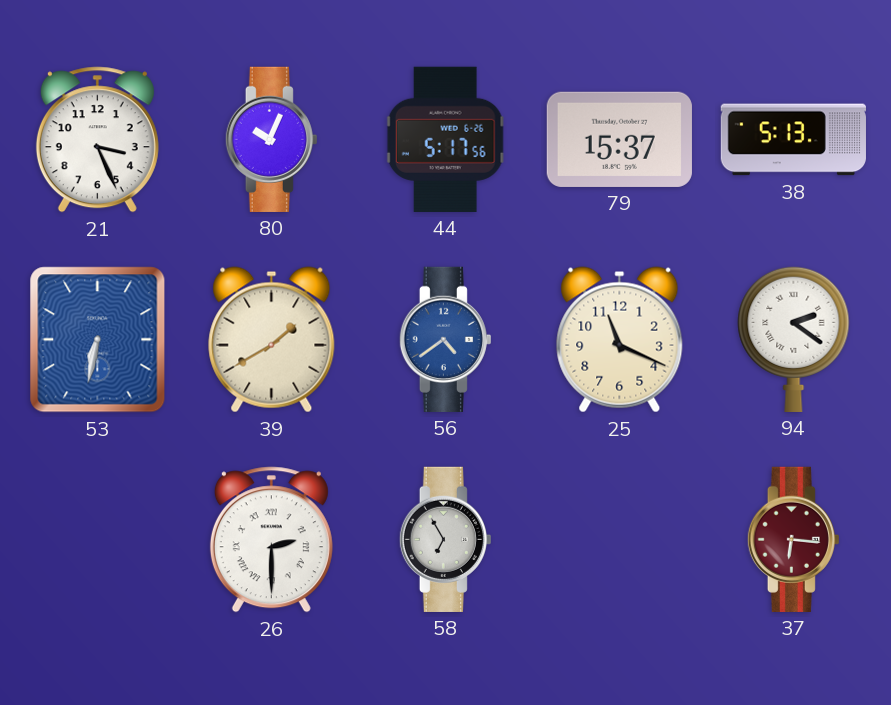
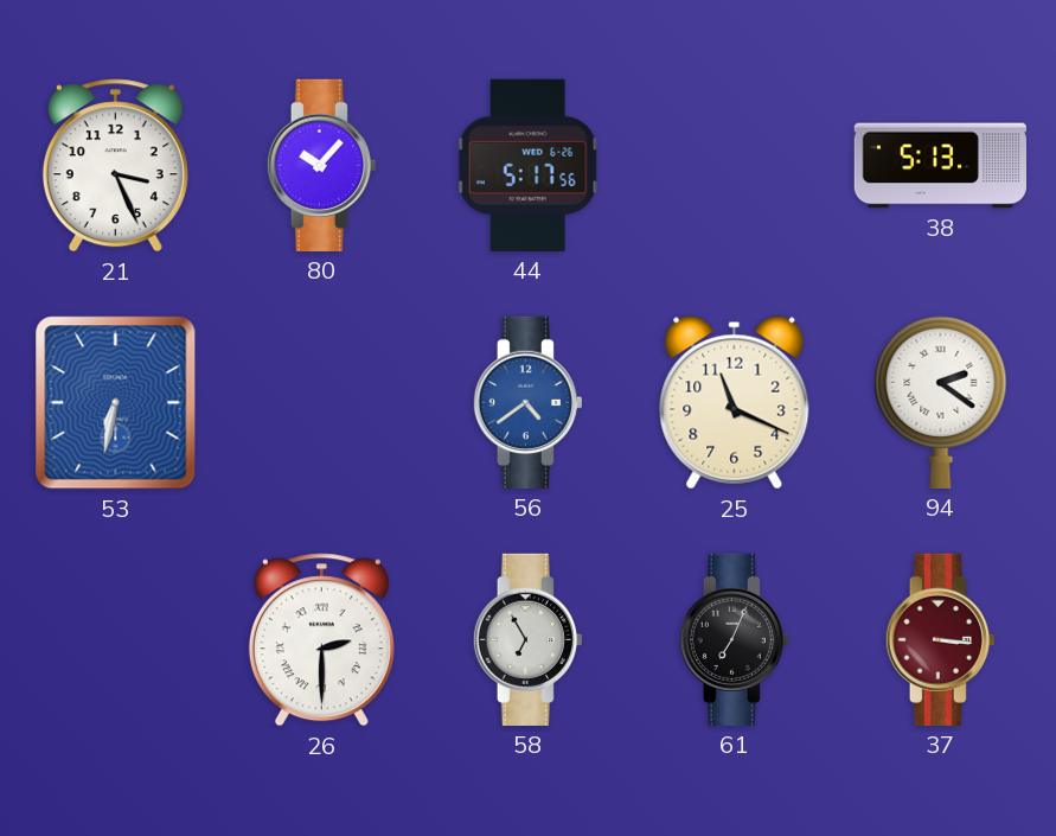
80: 10:04 -> 10:07
79: 15:37 -> none
39: 1:40 -> none
61: none -> 7:04
37: 6:16 -> 3:16
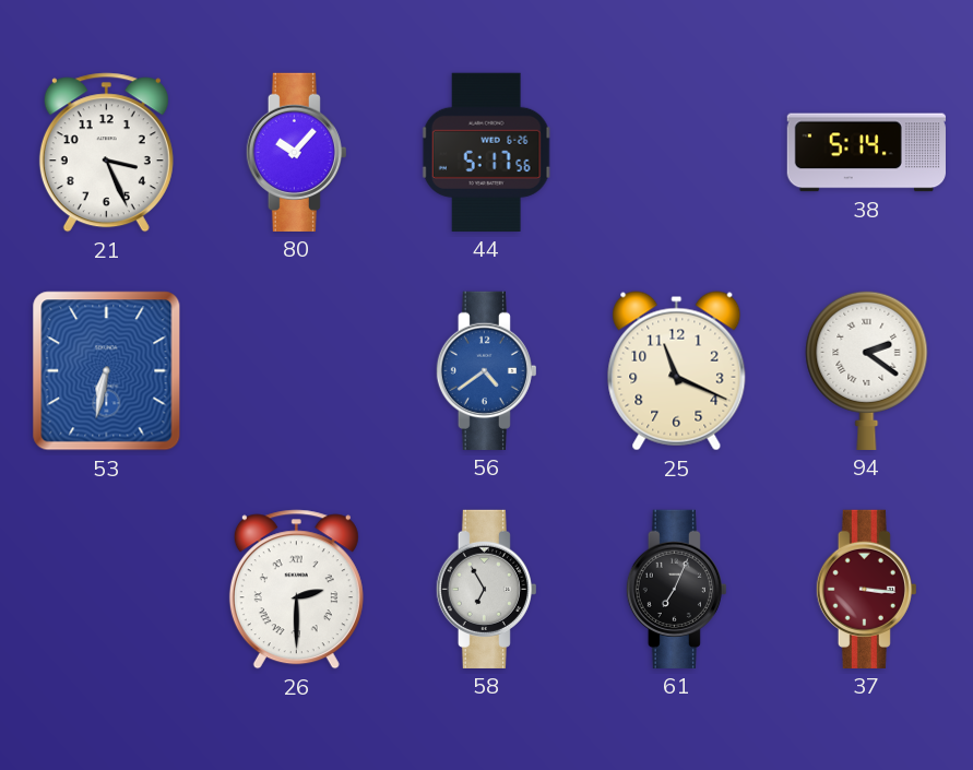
38: 5:13 -> 5:14
